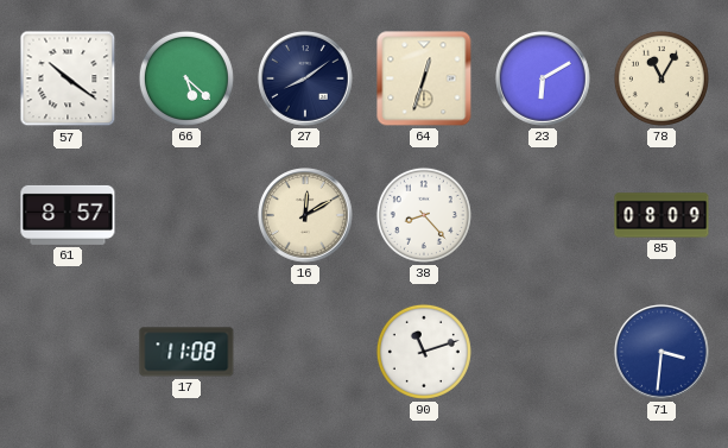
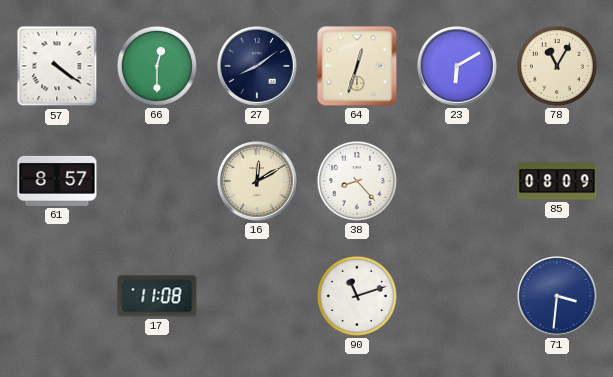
57: 10:21 -> 4:21
66: 5:22 -> 12:30
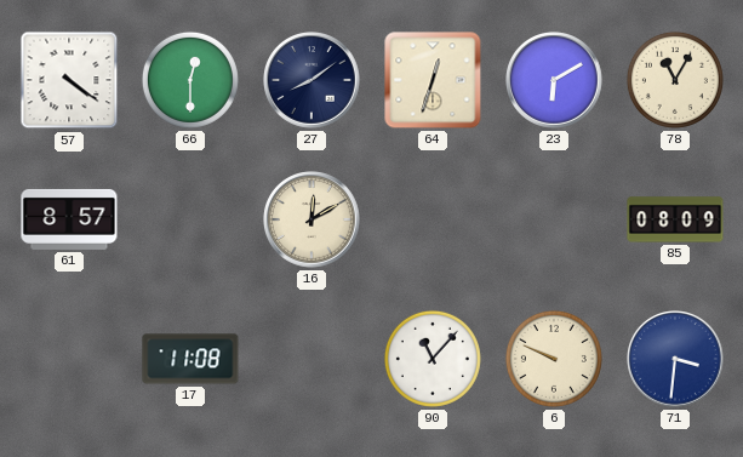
38: 8:23 -> none
90: 11:12 -> 11:07
6: none -> 9:49
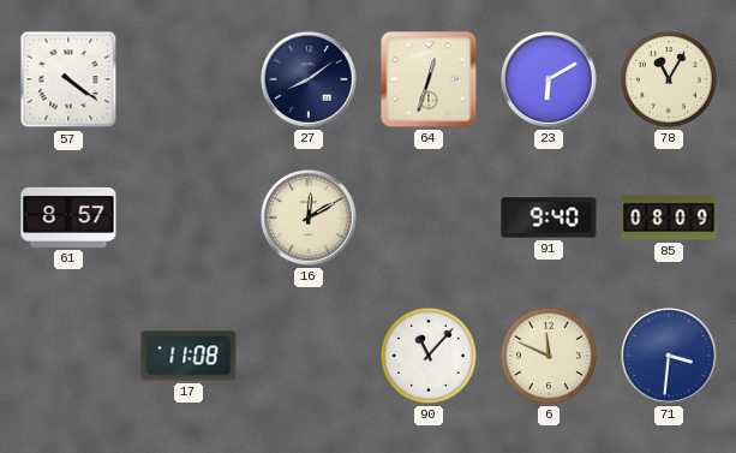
66: 12:30 -> none
91: none -> 9:40
6: 9:49 -> 11:49
